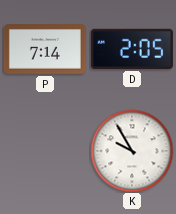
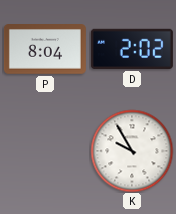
P: 7:14 -> 8:04
D: 2:05 -> 2:02
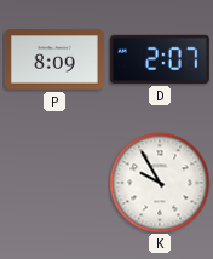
P: 8:04 -> 8:09
D: 2:02 -> 2:07
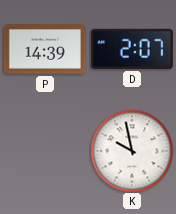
P: 8:09 -> 14:39
K: 9:55 -> 9:58
